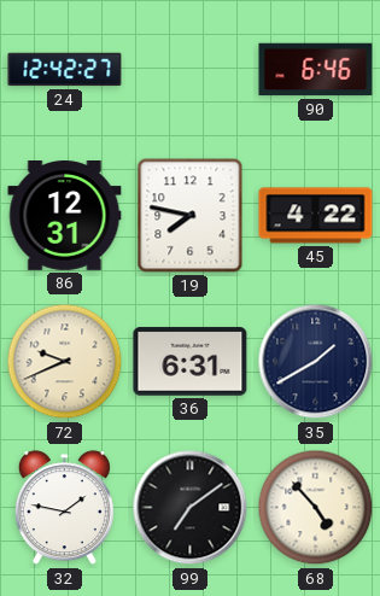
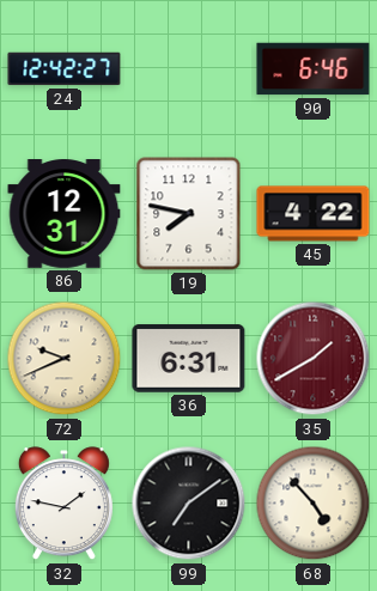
35 dial: navy -> burgundy
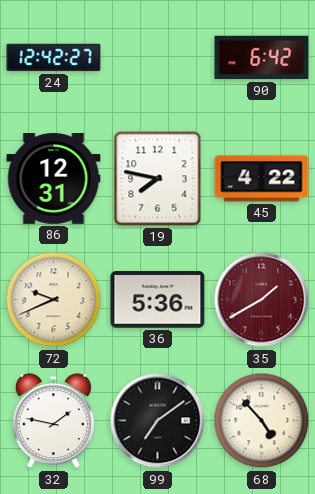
90: 6:46 -> 6:42
36: 6:31 -> 5:36
